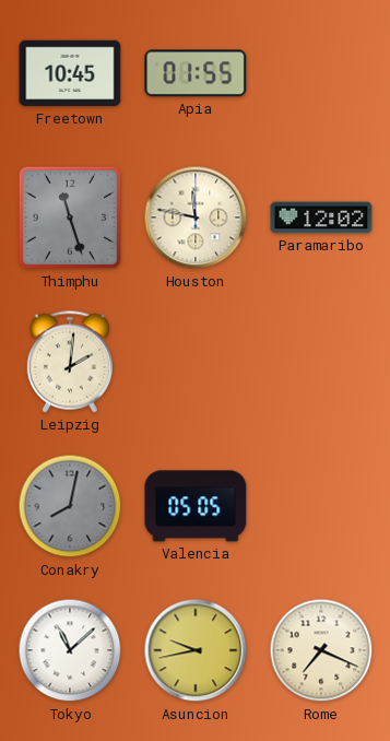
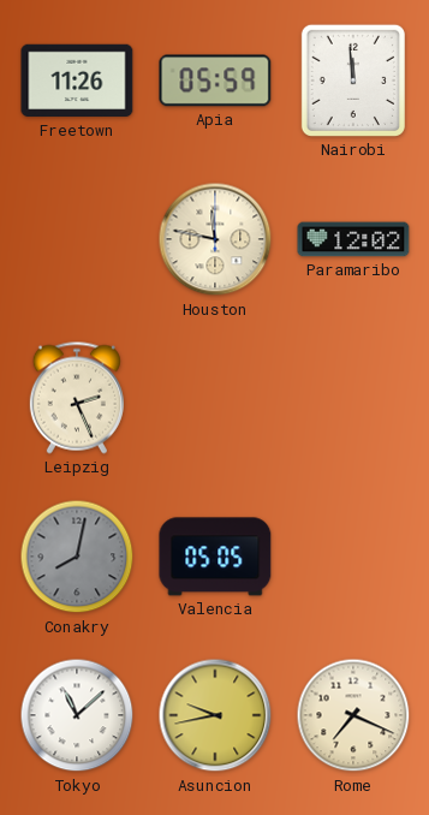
Freetown: 10:45 -> 11:26
Apia: 01:55 -> 05:59
Nairobi: none -> 11:59
Thimphu: 11:27 -> none
Leipzig: 2:01 -> 2:26
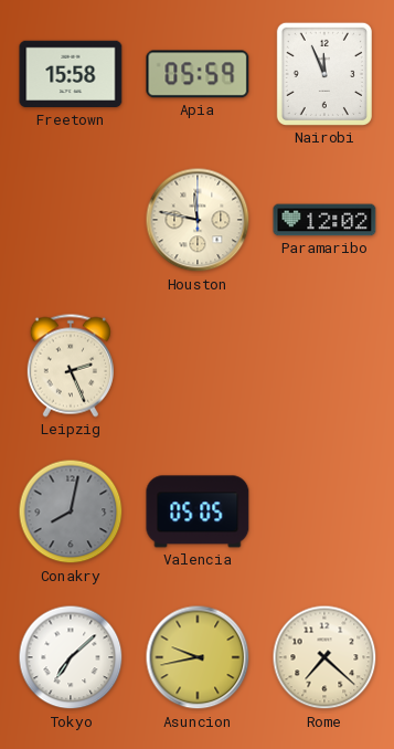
Freetown: 11:26 -> 15:58
Nairobi: 11:59 -> 11:56
Tokyo: 11:08 -> 7:08
Rome: 7:19 -> 7:22
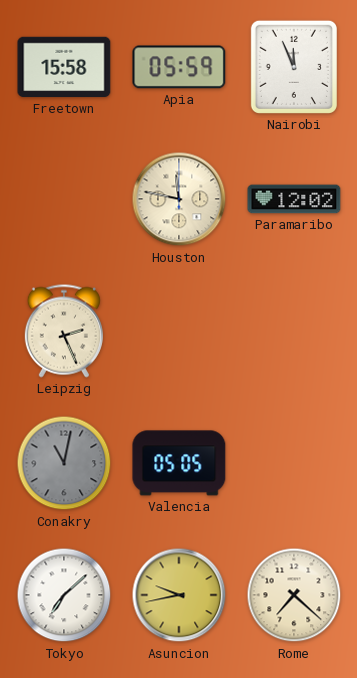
Conakry: 8:02 -> 11:02
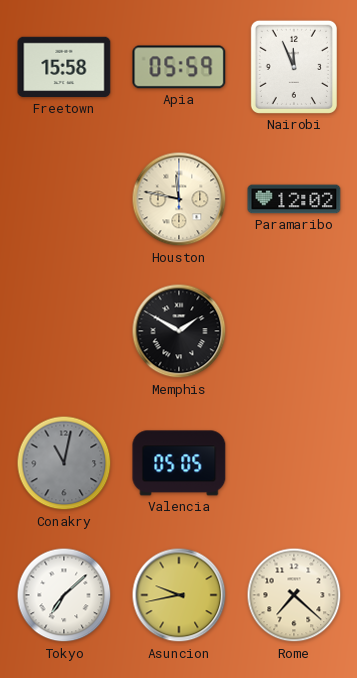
Leipzig: 2:26 -> none
Memphis: none -> 1:50
